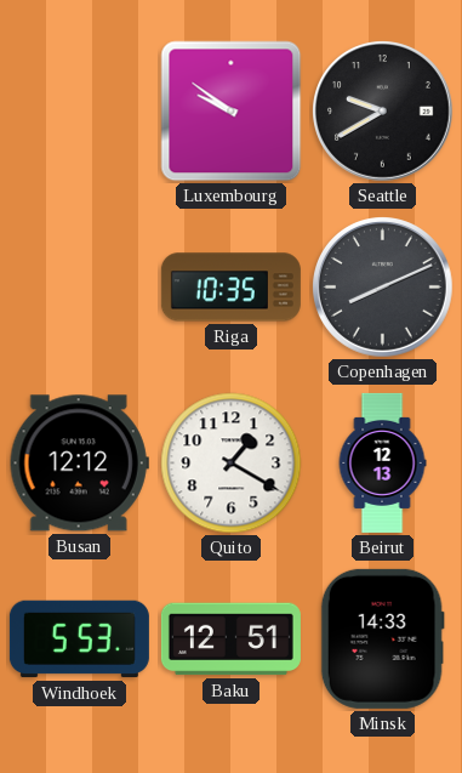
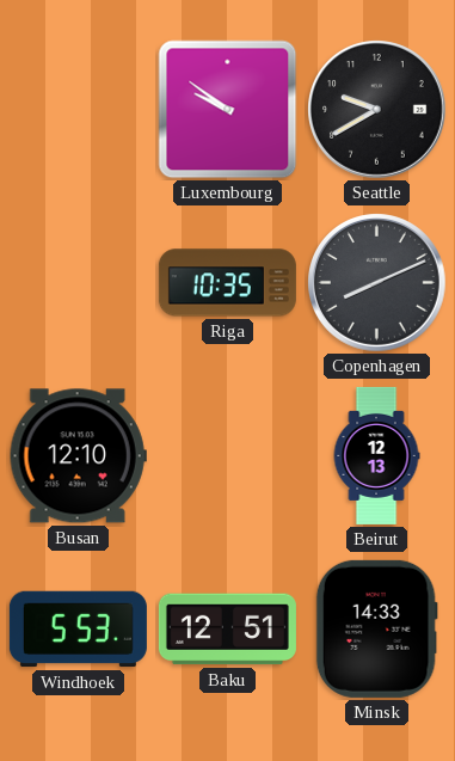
Busan: 12:12 -> 12:10
Quito: 1:20 -> none
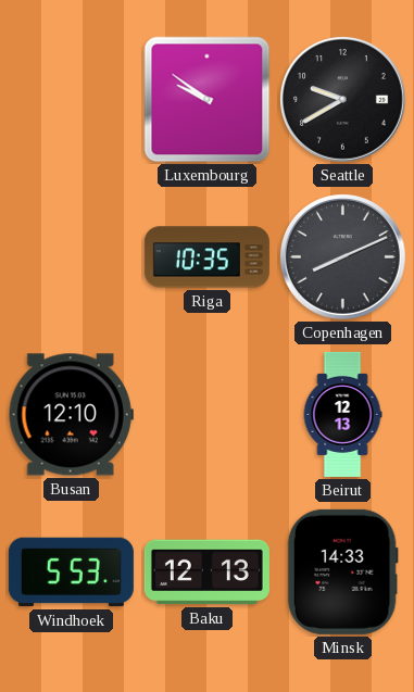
Baku: 12:51 -> 12:13
